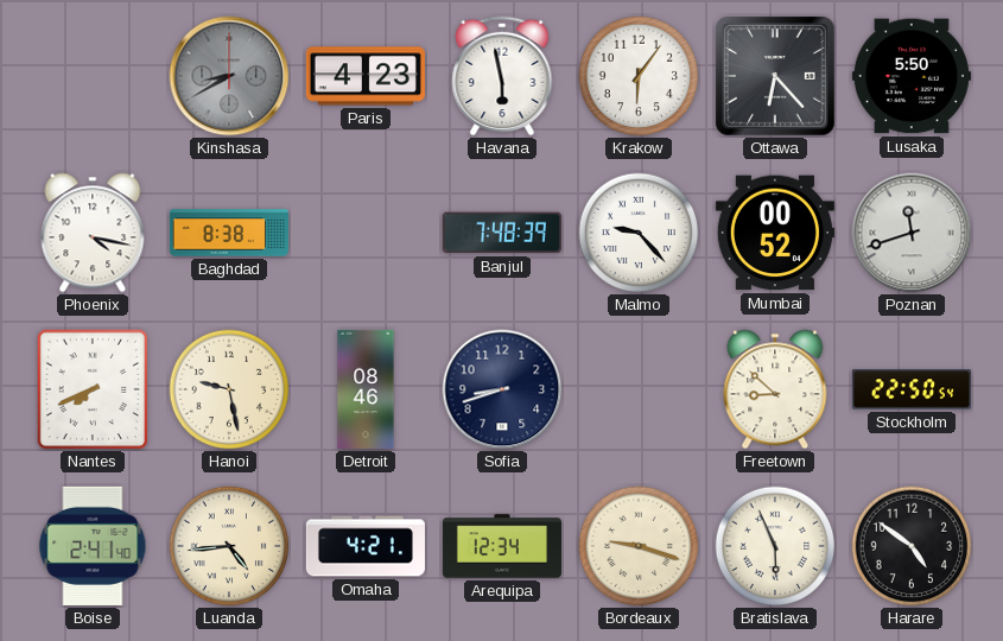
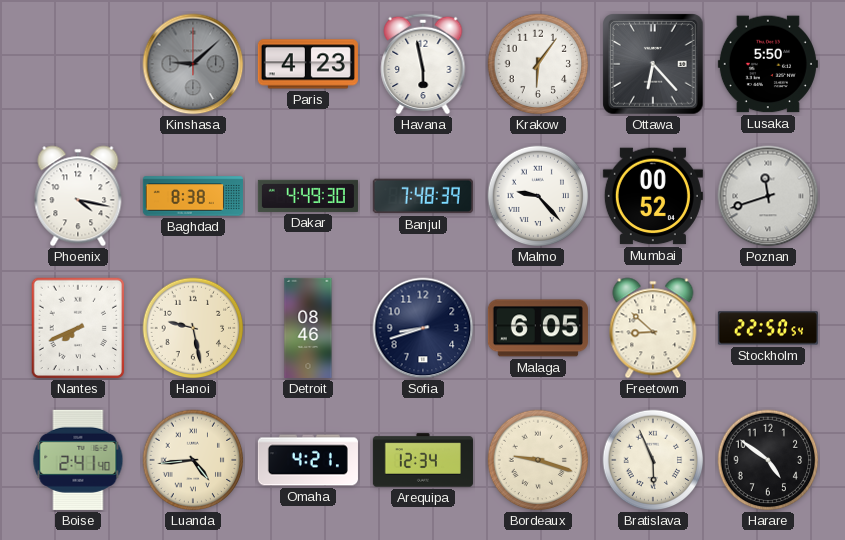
Kinshasa: 8:40 -> 9:08
Dakar: none -> 4:49
Malaga: none -> 6:05
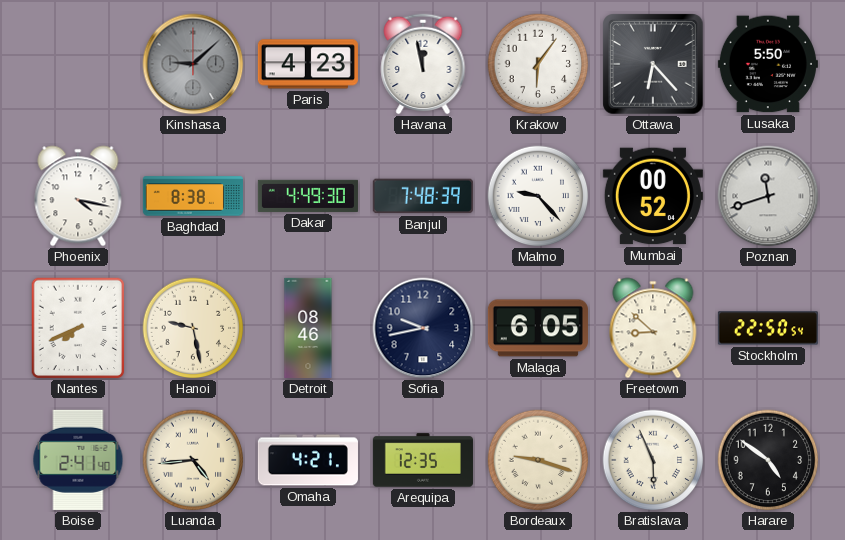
Havana: 5:58 -> 11:58
Sofia: 8:42 -> 9:43
Arequipa: 12:34 -> 12:35
